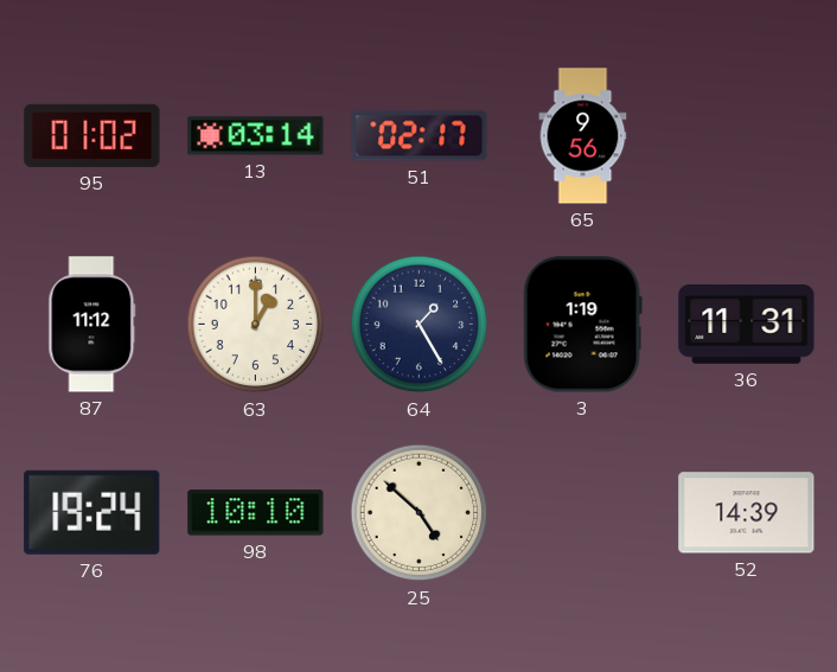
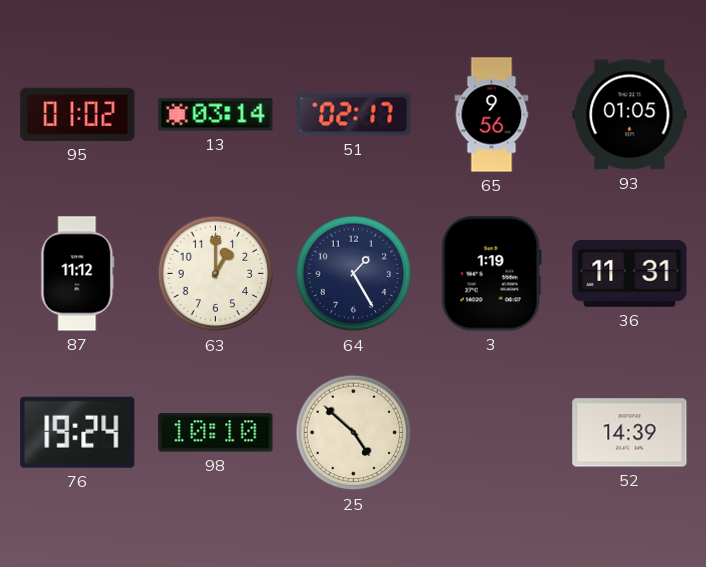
93: none -> 01:05
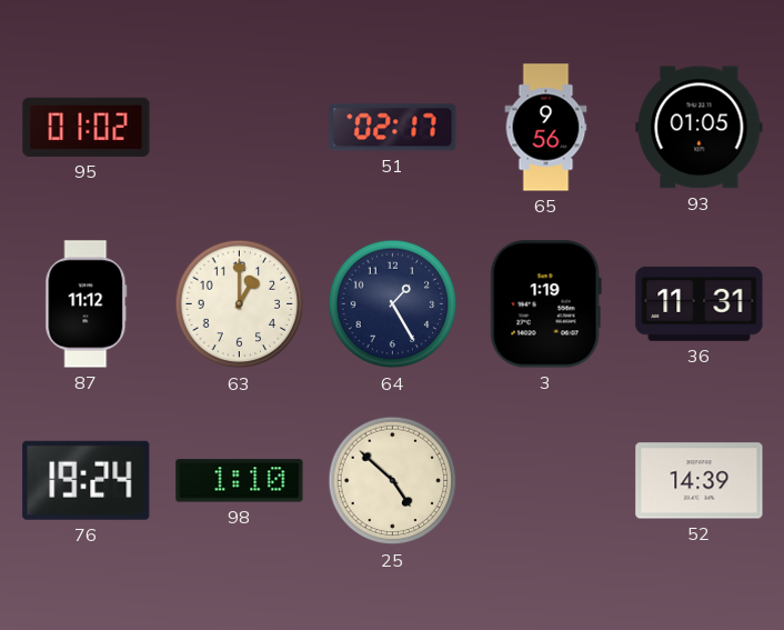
13: 03:14 -> none
98: 10:10 -> 1:10
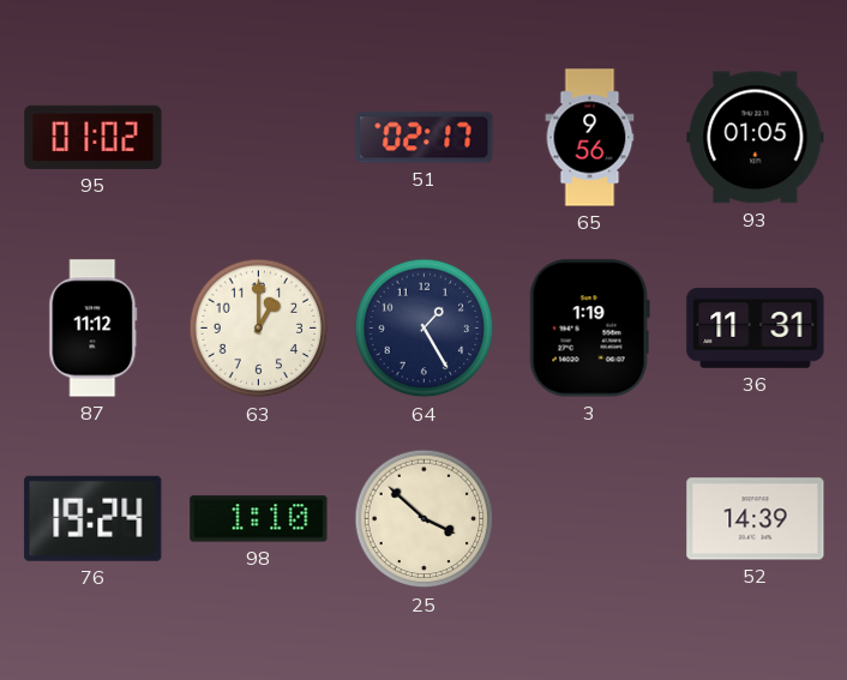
25: 4:52 -> 3:52
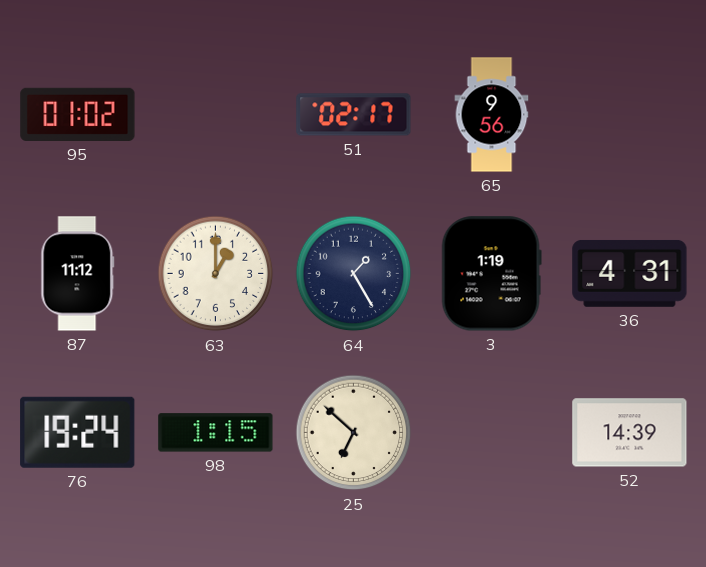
93: 01:05 -> none
36: 11:31 -> 4:31
98: 1:10 -> 1:15
25: 3:52 -> 6:52
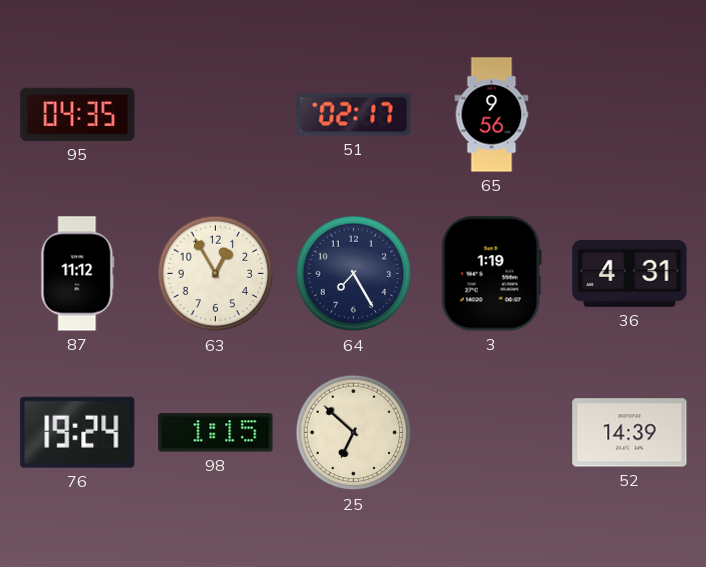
95: 01:02 -> 04:35
63: 1:00 -> 12:55
64: 1:25 -> 7:25
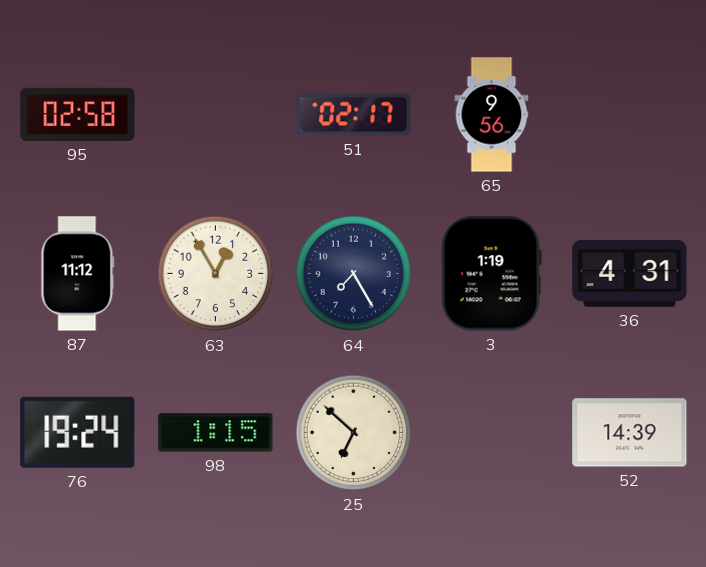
95: 04:35 -> 02:58
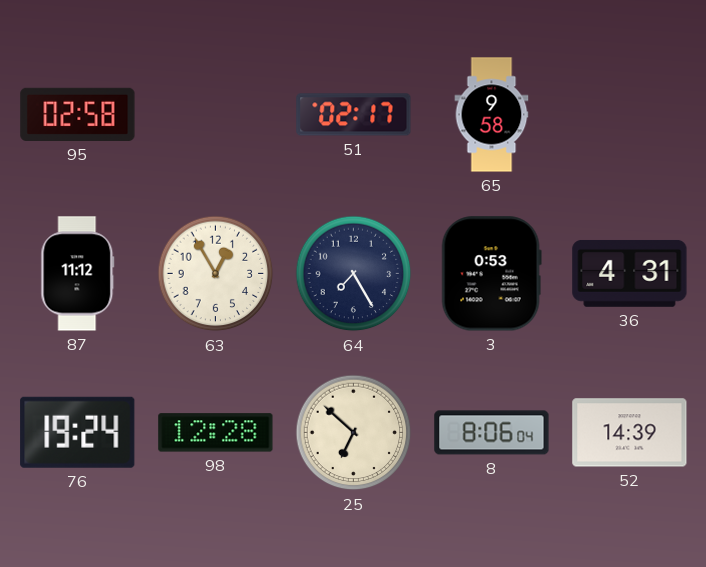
65: 9:56 -> 9:58
3: 1:19 -> 0:53
98: 1:15 -> 12:28
8: none -> 8:06
